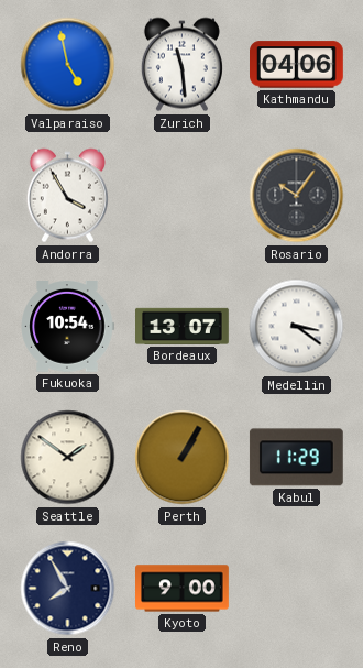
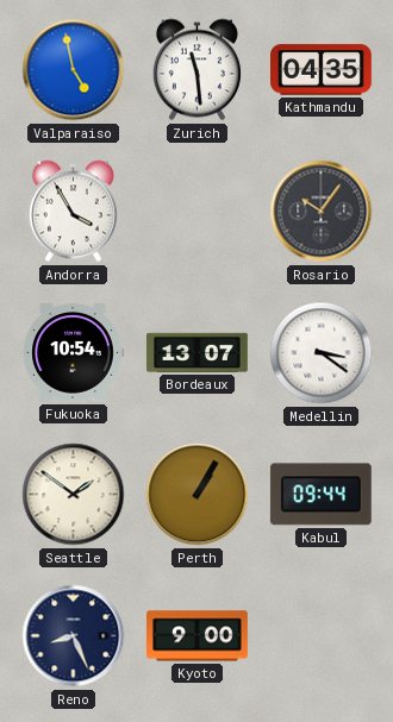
Kathmandu: 04:06 -> 04:35
Kabul: 11:29 -> 09:44
Reno: 7:55 -> 8:26
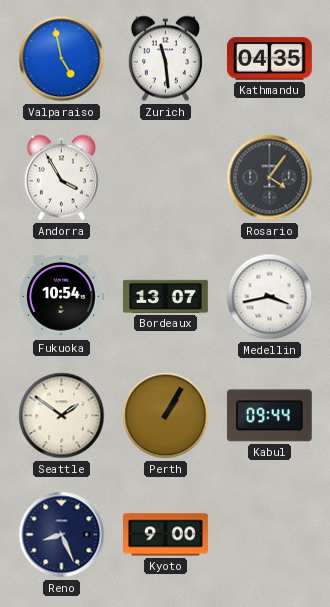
Rosario: 10:06 -> 4:06
Medellin: 3:21 -> 3:43
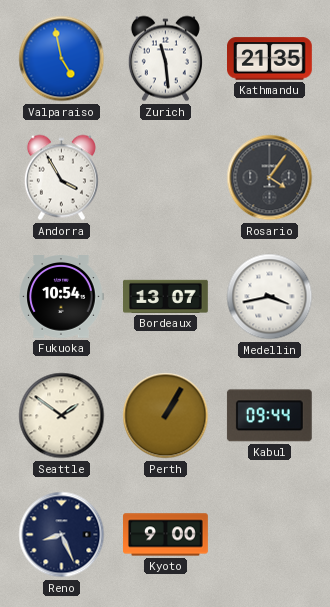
Kathmandu: 04:35 -> 21:35
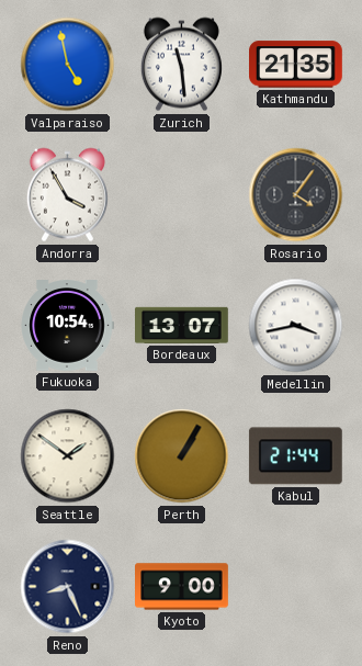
Kabul: 09:44 -> 21:44
